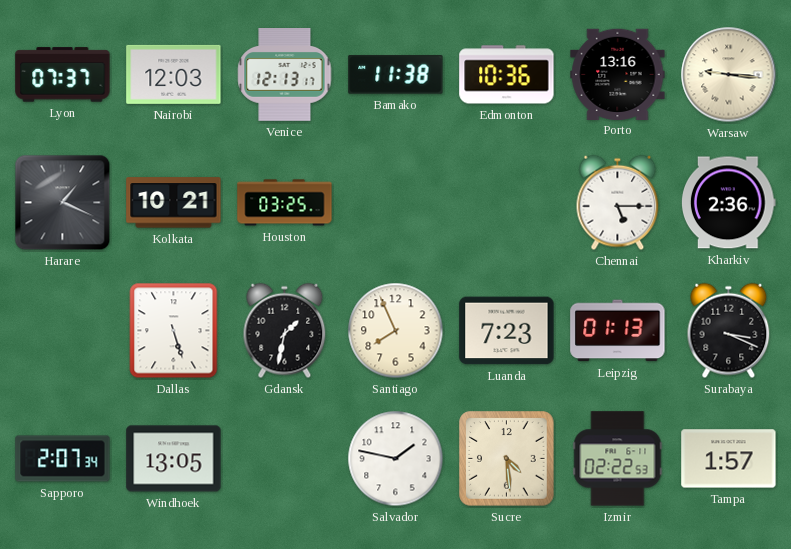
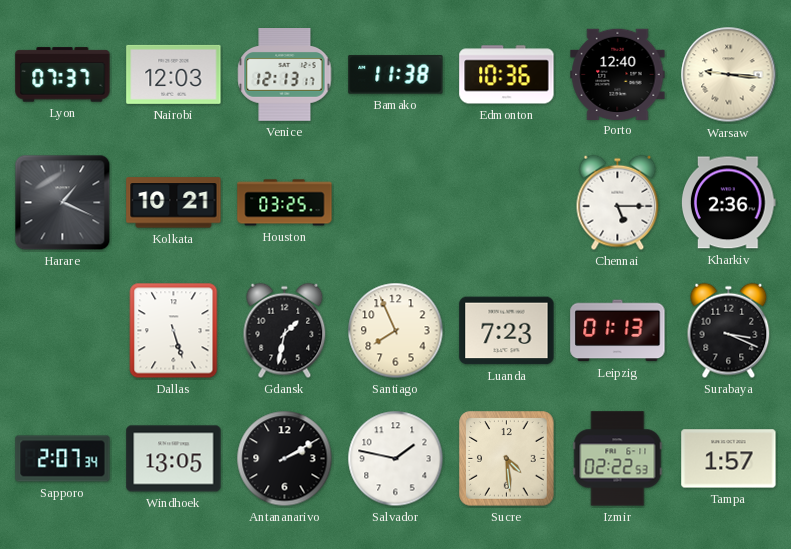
Porto: 13:16 -> 12:40
Antananarivo: none -> 2:10
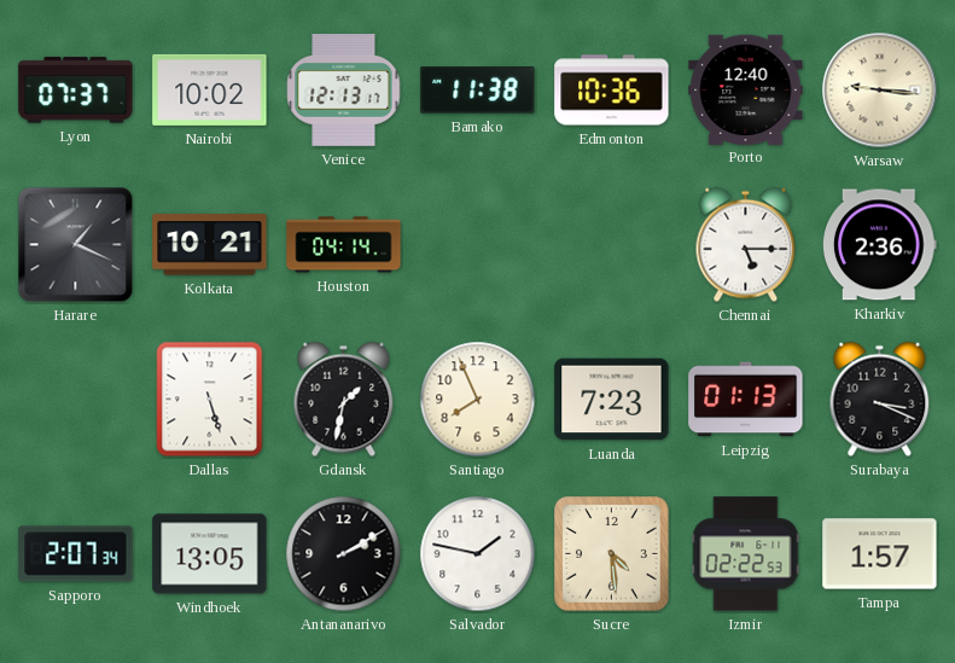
Nairobi: 12:03 -> 10:02
Houston: 03:25 -> 04:14
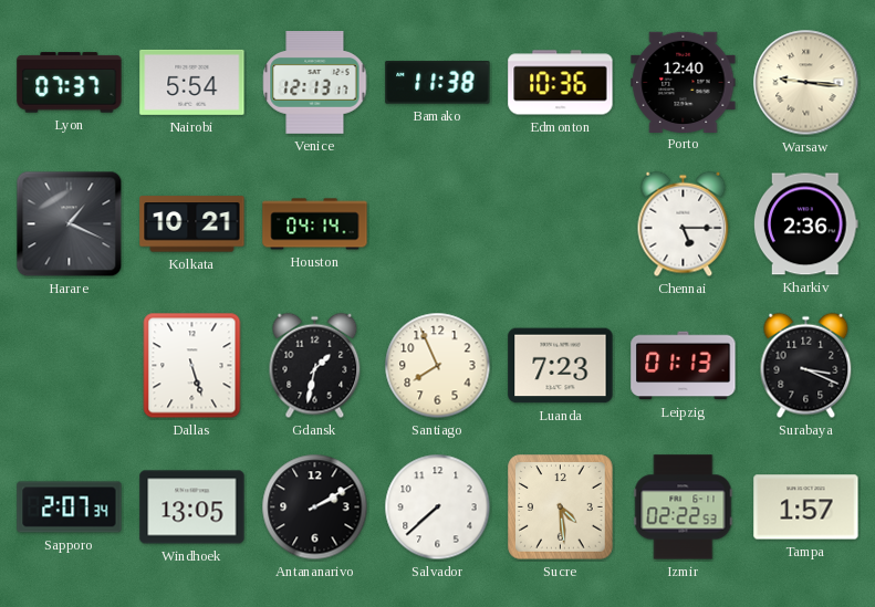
Nairobi: 10:02 -> 5:54
Salvador: 1:47 -> 7:38
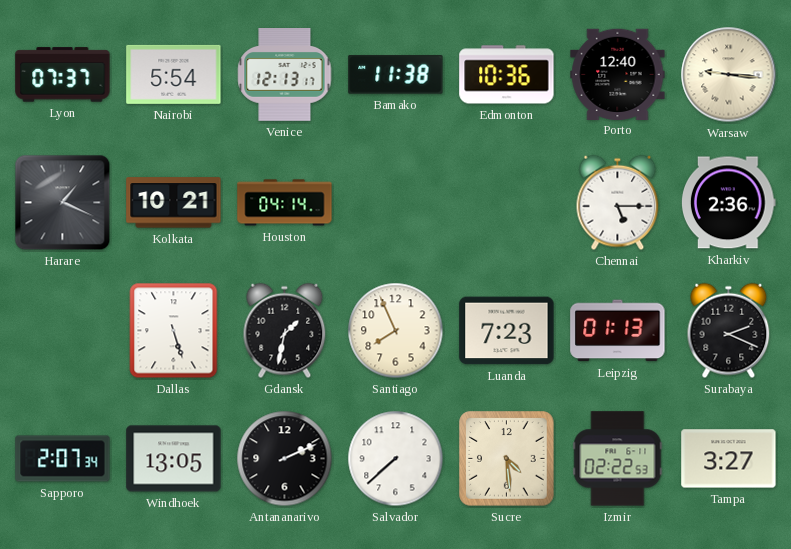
Surabaya: 3:19 -> 2:19
Antananarivo: 2:10 -> 2:11
Tampa: 1:57 -> 3:27
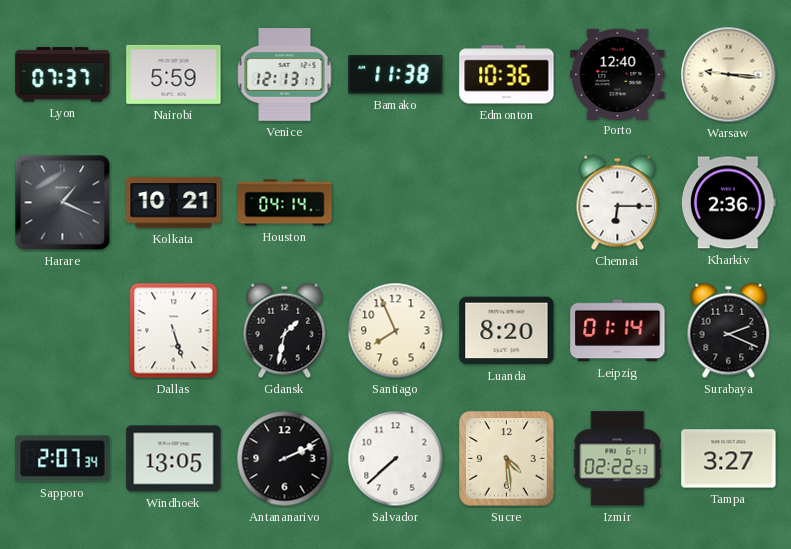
Nairobi: 5:54 -> 5:59
Chennai: 5:15 -> 6:15
Luanda: 7:23 -> 8:20
Leipzig: 01:13 -> 01:14
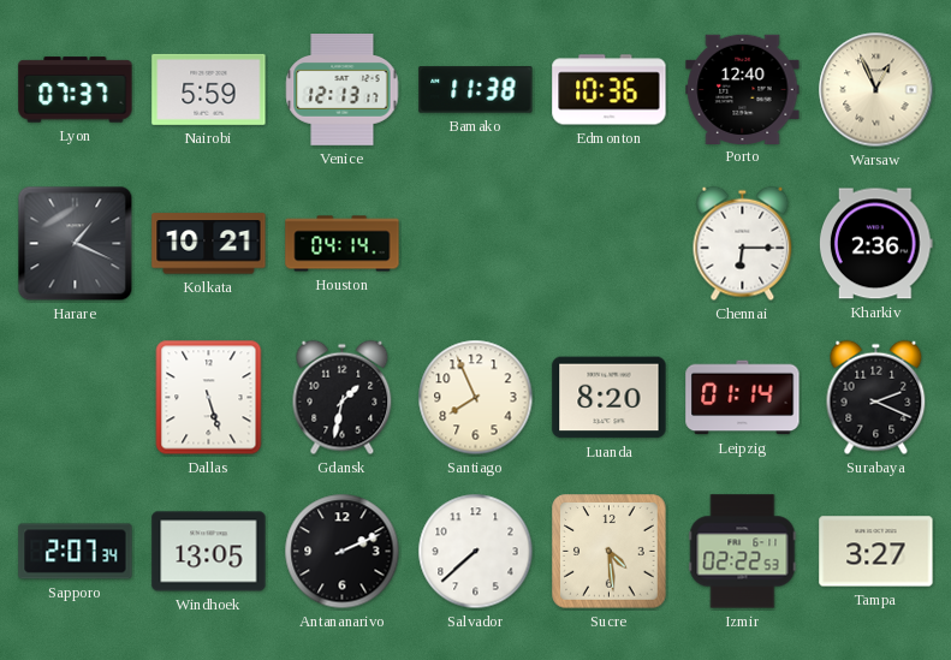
Warsaw: 9:16 -> 12:56
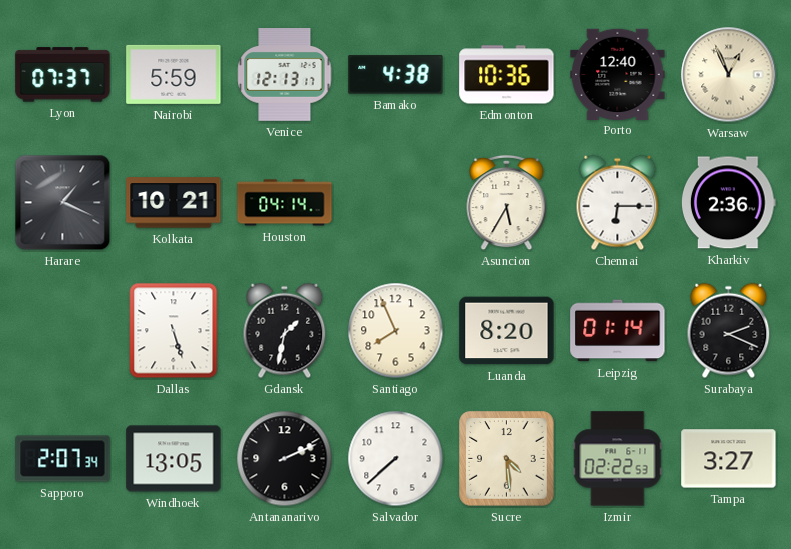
Bamako: 11:38 -> 4:38
Asuncion: none -> 5:35
